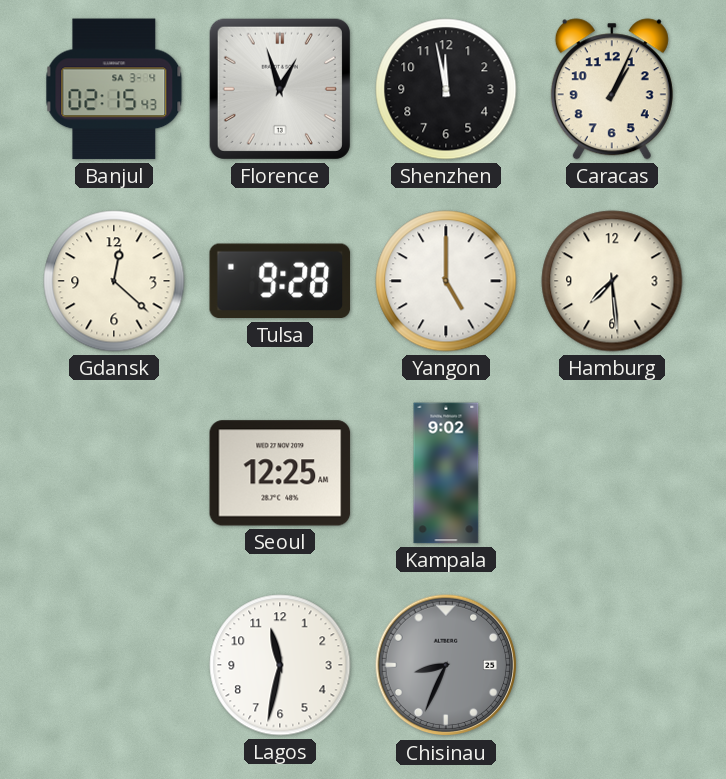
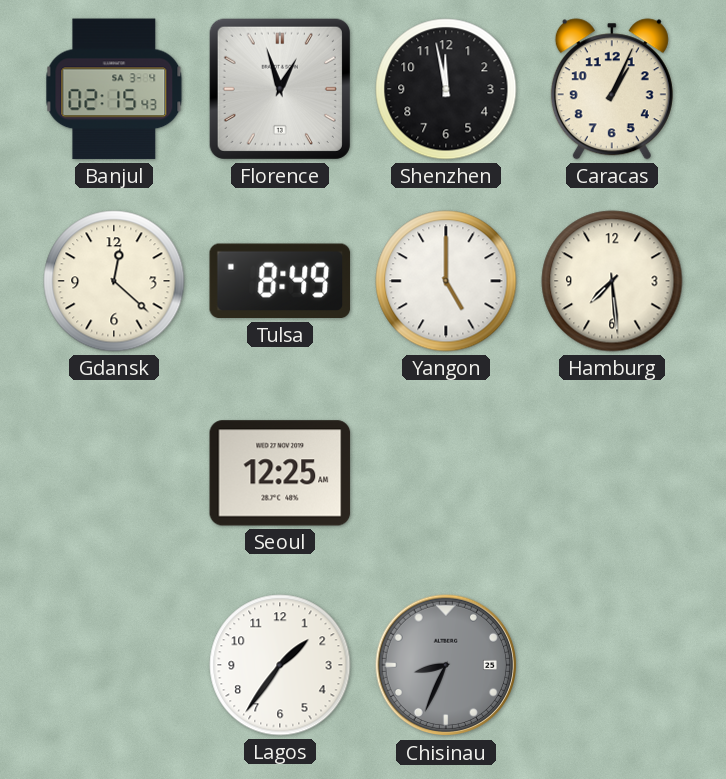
Tulsa: 9:28 -> 8:49
Kampala: 9:02 -> none
Lagos: 11:32 -> 1:36
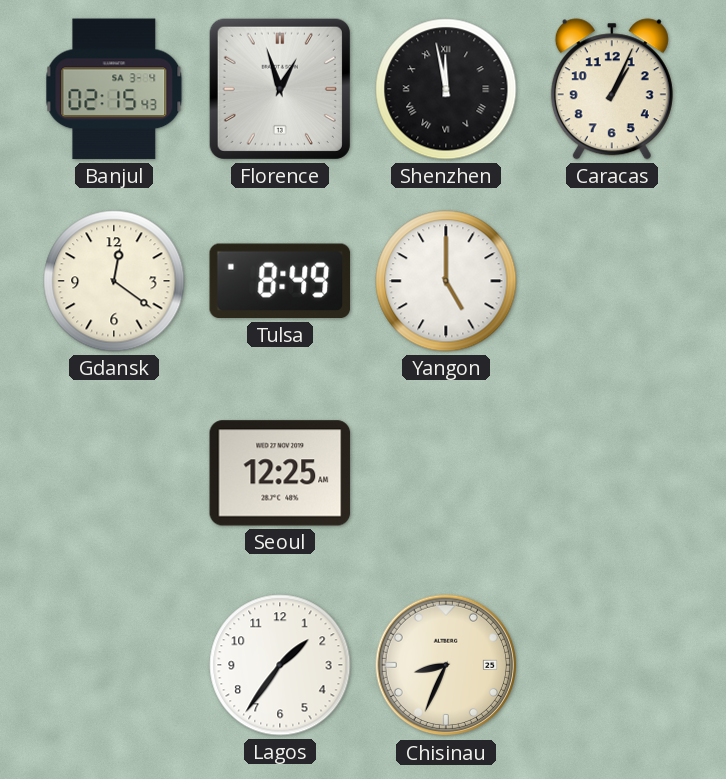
Shenzhen numerals: Arabic -> Roman
Gdansk: 12:22 -> 12:21
Hamburg: 7:29 -> none
Chisinau dial: grey -> cream
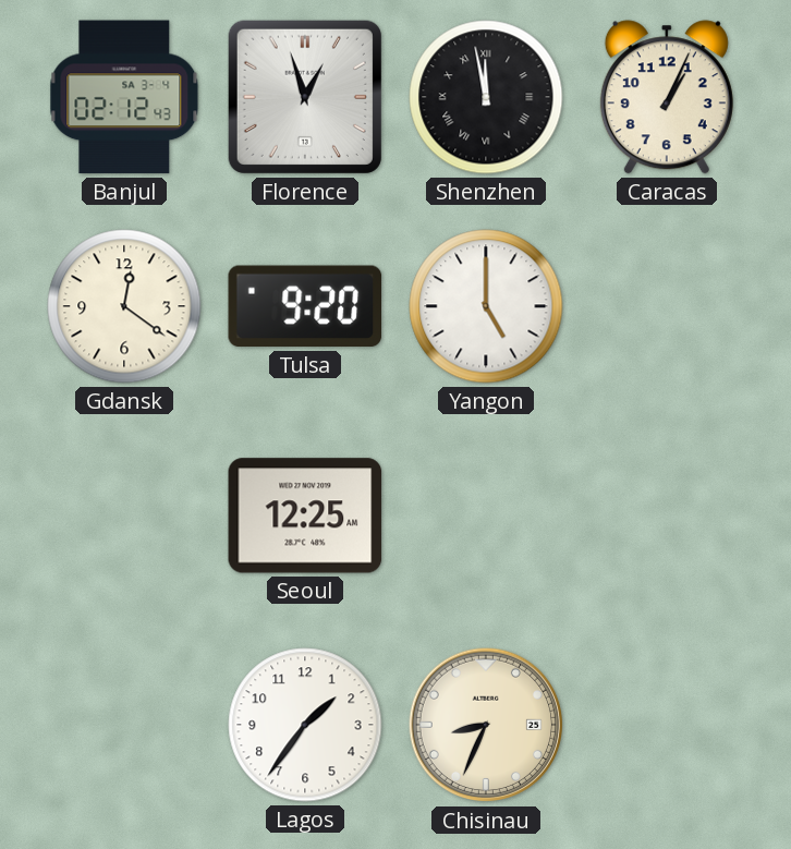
Banjul: 02:15 -> 02:12
Tulsa: 8:49 -> 9:20
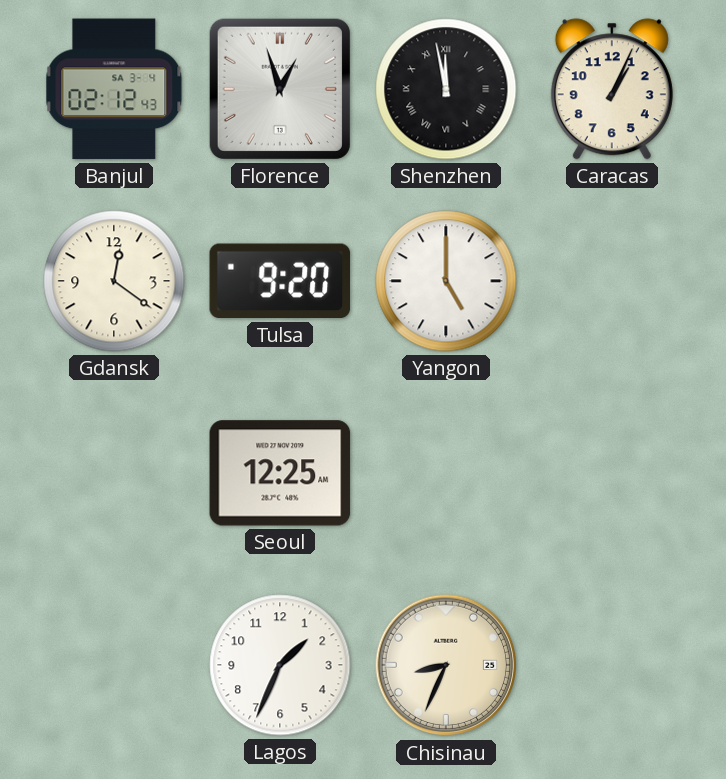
Lagos: 1:36 -> 1:34
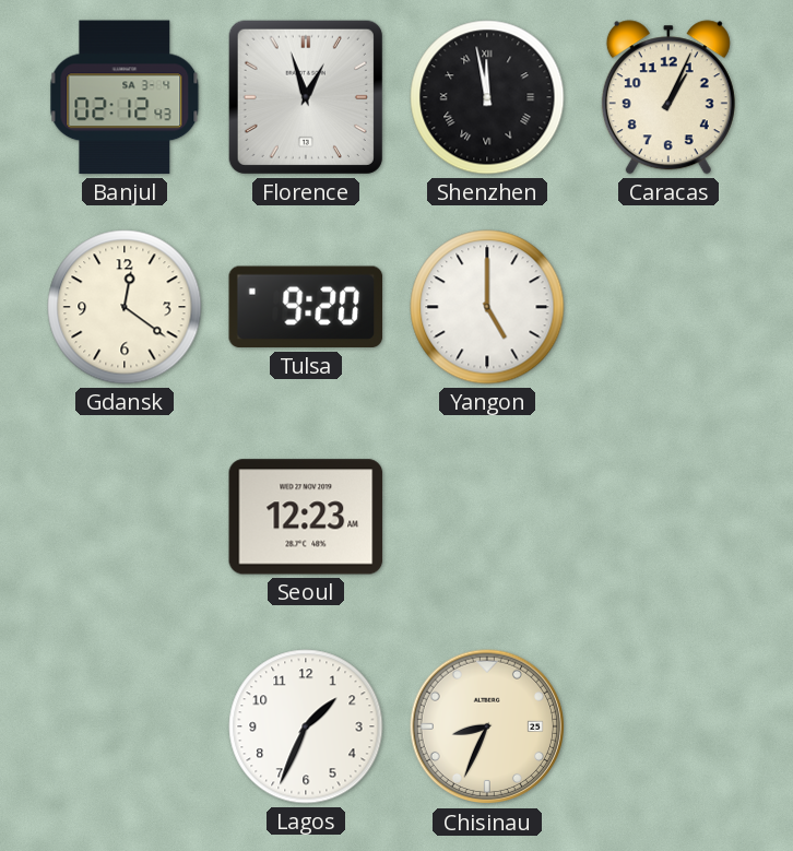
Seoul: 12:25 -> 12:23
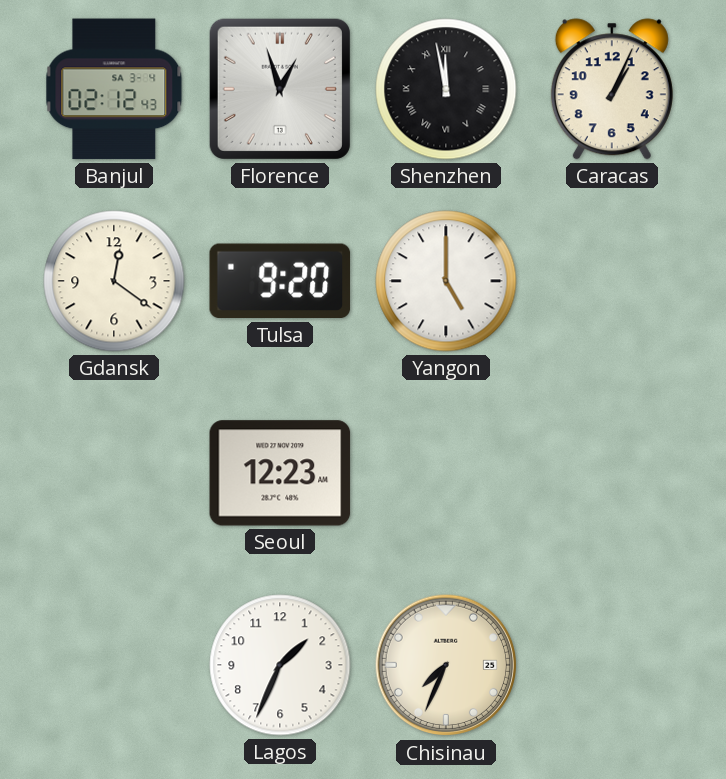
Chisinau: 8:34 -> 7:34
